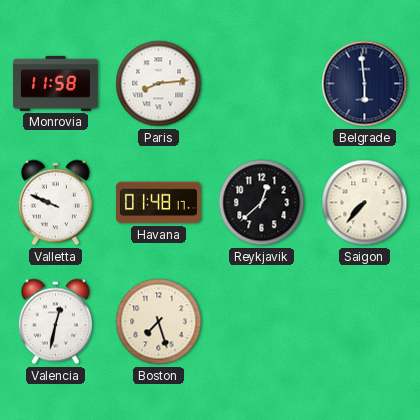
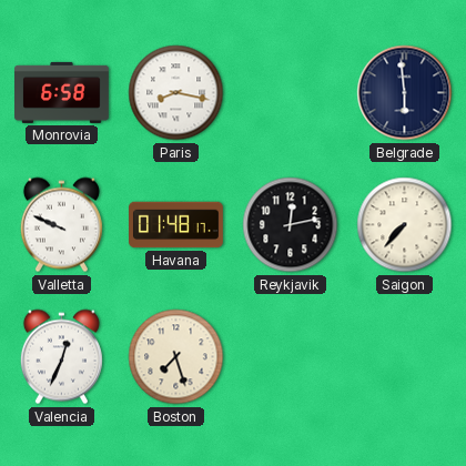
Monrovia: 11:58 -> 6:58
Paris: 8:14 -> 8:17
Reykjavik: 12:38 -> 12:13
Valencia: 12:32 -> 12:34
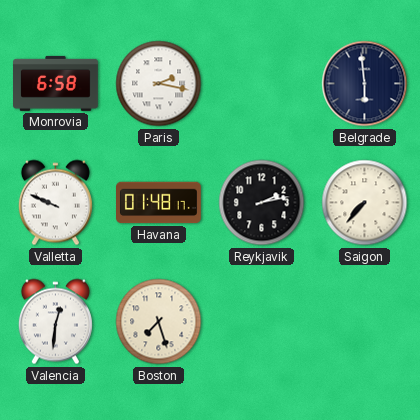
Paris: 8:17 -> 2:17
Reykjavik: 12:13 -> 2:13
Valencia: 12:34 -> 12:31
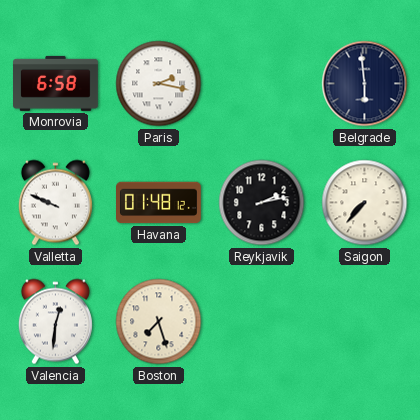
Havana: 01:48:17 -> 01:48:12
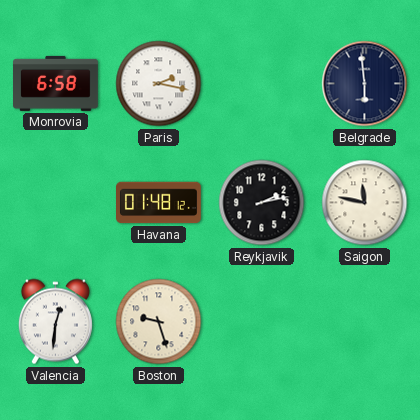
Valletta: 9:49 -> none
Saigon: 7:37 -> 11:47
Boston: 7:27 -> 9:27
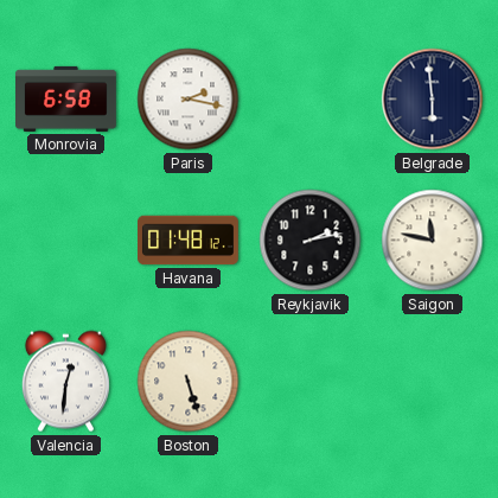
Boston: 9:27 -> 5:27
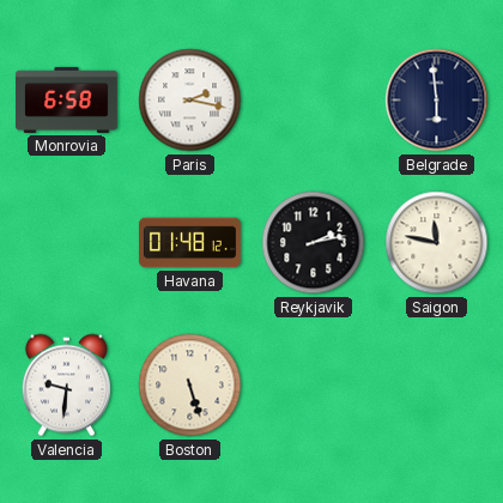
Valencia: 12:31 -> 9:31
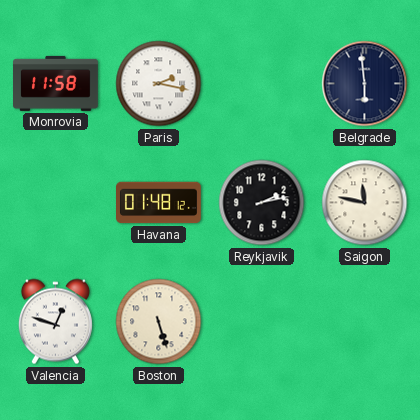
Monrovia: 6:58 -> 11:58
Valencia: 9:31 -> 12:48
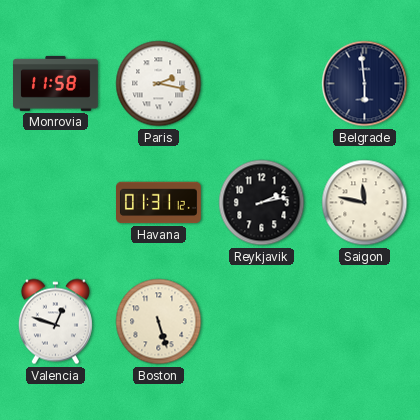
Havana: 01:48 -> 01:31
